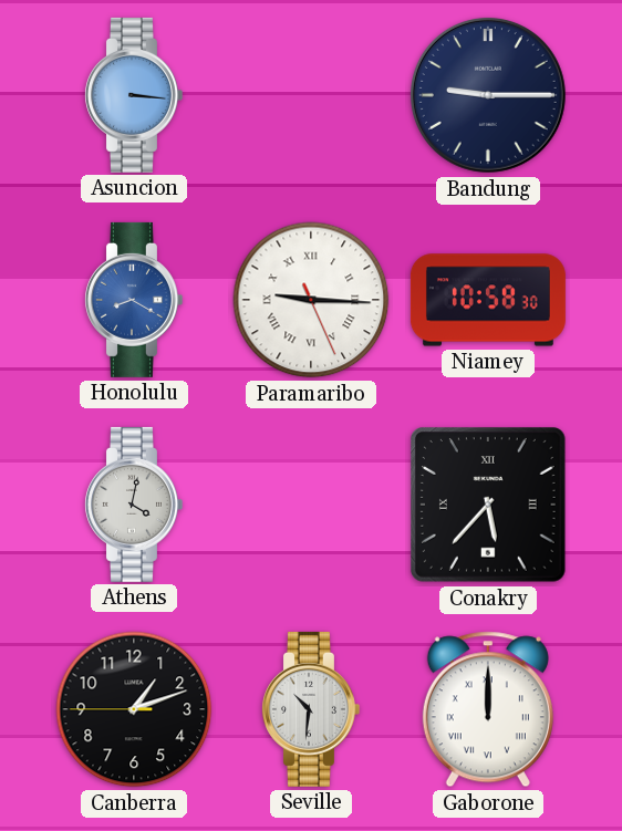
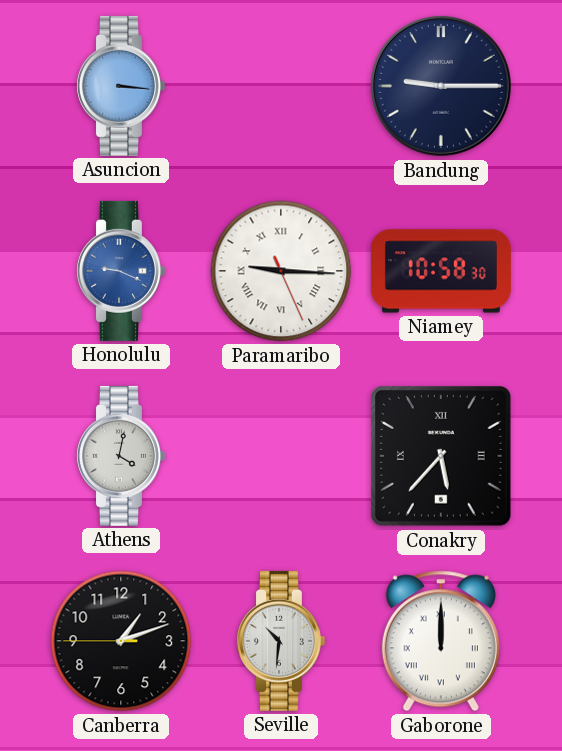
Honolulu: 8:20 -> 9:19
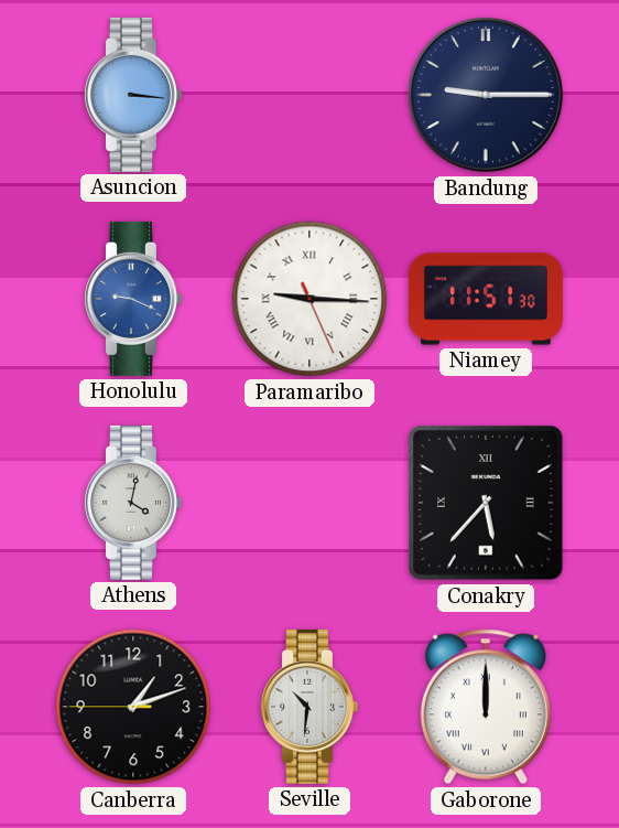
Niamey: 10:58 -> 11:51
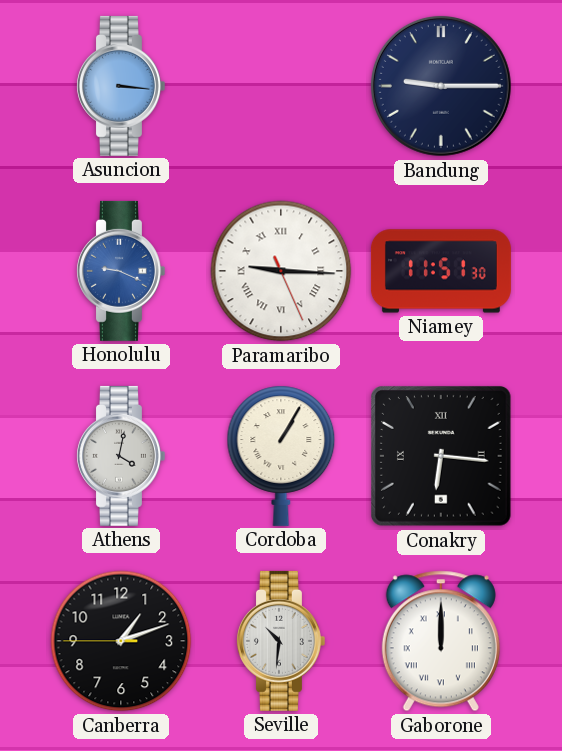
Cordoba: none -> 1:05
Conakry: 5:37 -> 6:16
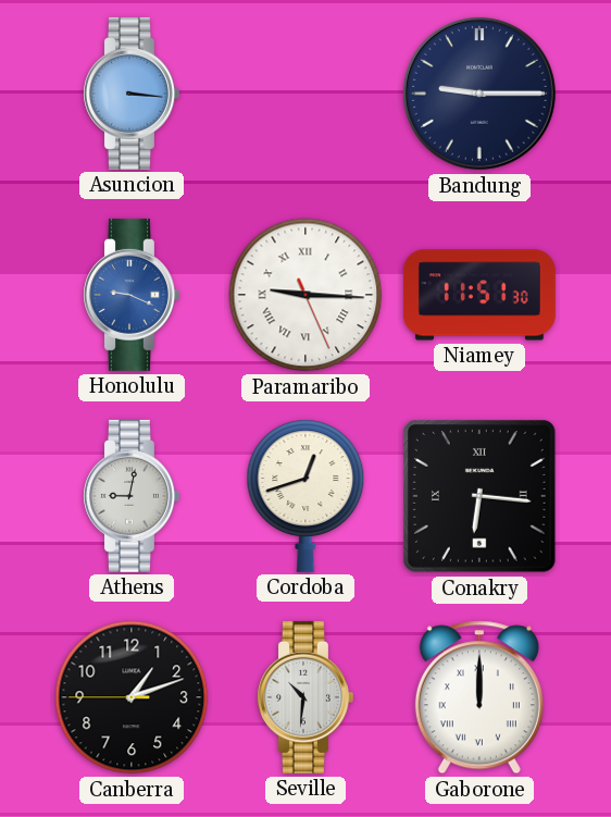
Athens: 4:02 -> 9:02
Cordoba: 1:05 -> 12:42
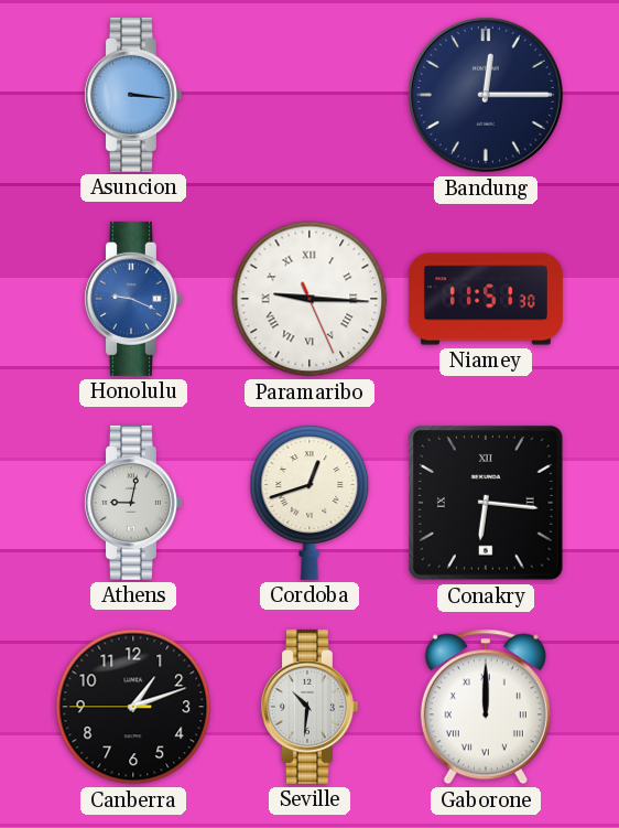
Bandung: 9:15 -> 12:15
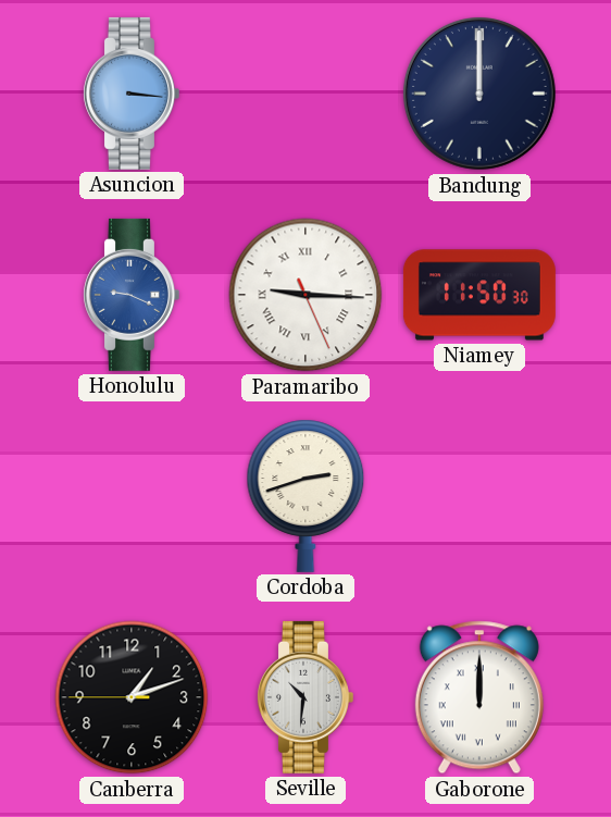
Bandung: 12:15 -> 12:00
Niamey: 11:51 -> 11:50
Athens: 9:02 -> none
Cordoba: 12:42 -> 2:42
Conakry: 6:16 -> none
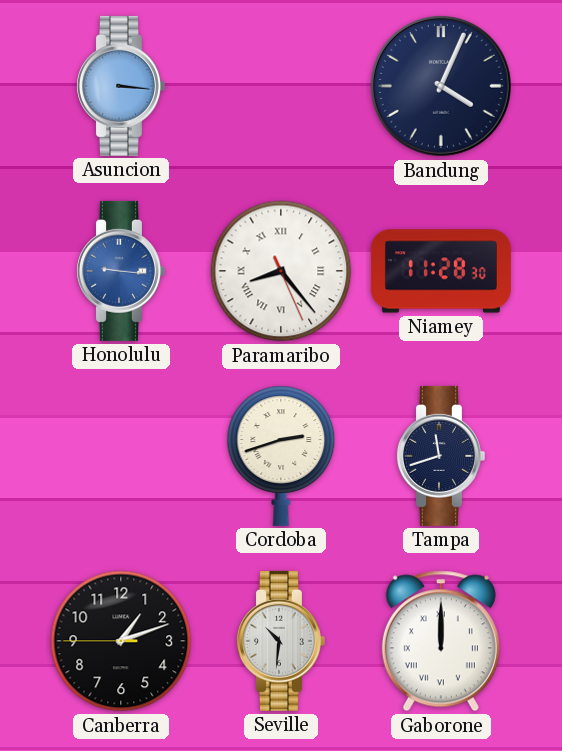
Bandung: 12:00 -> 4:04
Honolulu: 9:19 -> 9:16
Paramaribo: 9:15 -> 8:23
Niamey: 11:50 -> 11:28
Tampa: none -> 11:42
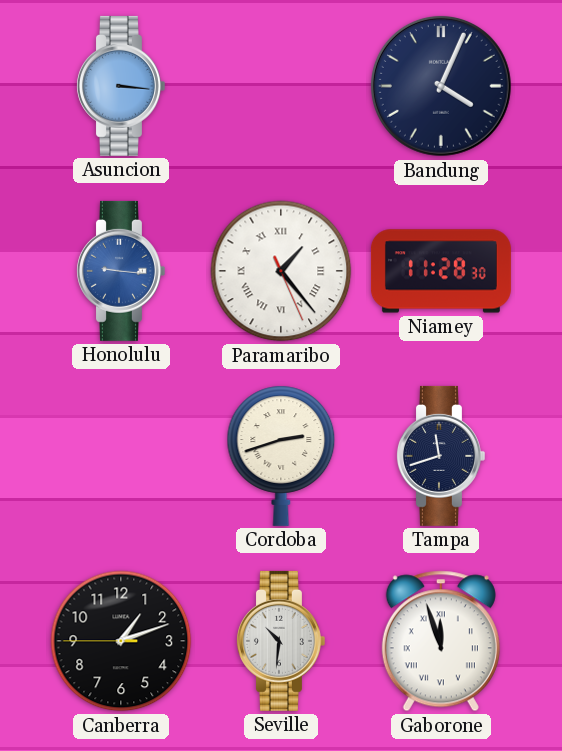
Paramaribo: 8:23 -> 1:23
Gaborone: 12:00 -> 11:57
